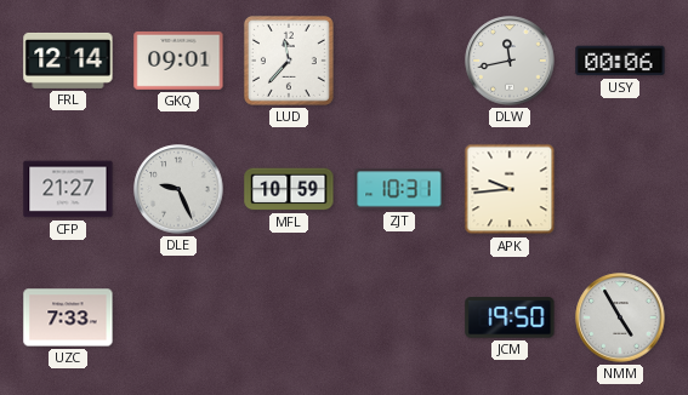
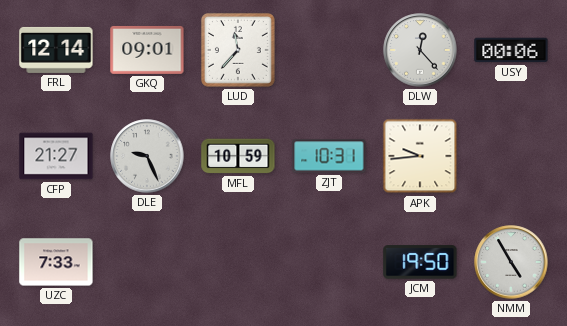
DLW: 11:43 -> 12:23
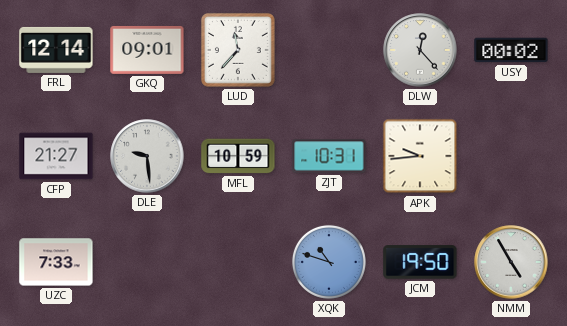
USY: 00:06 -> 00:02
DLE: 9:26 -> 9:29
XQK: none -> 10:48
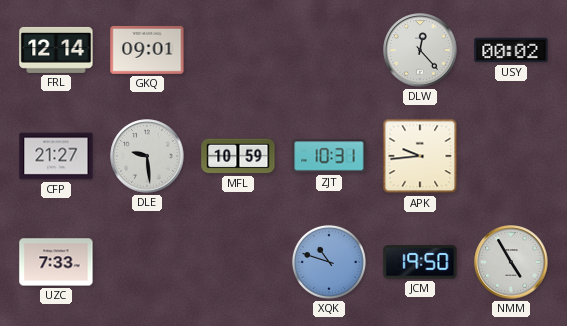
LUD: 11:37 -> none
